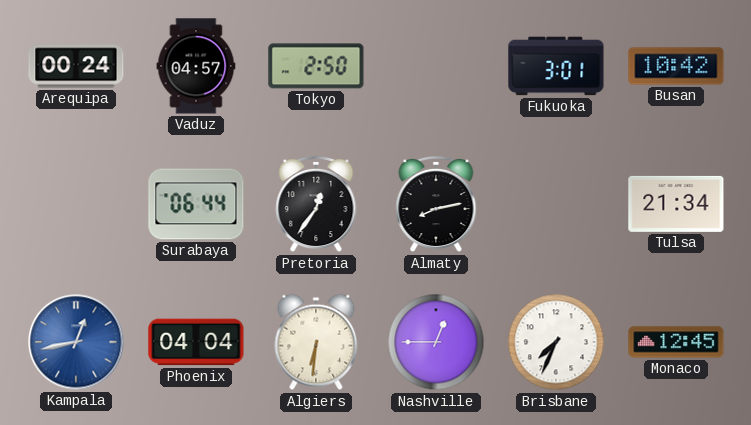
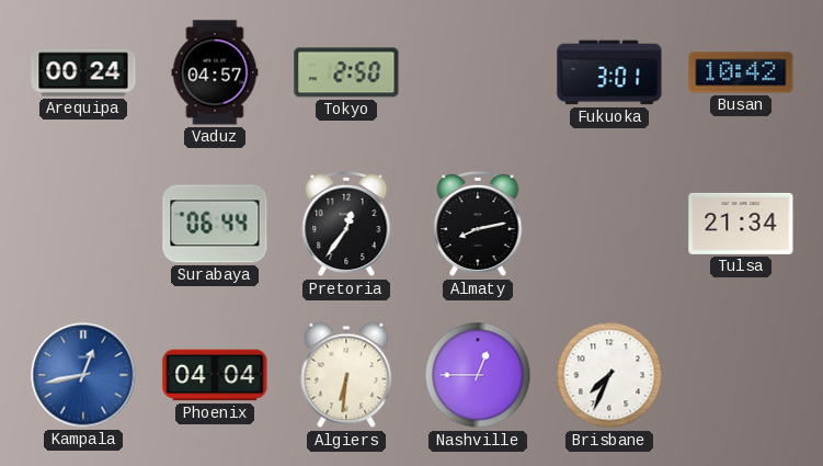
Monaco: 12:45 -> none
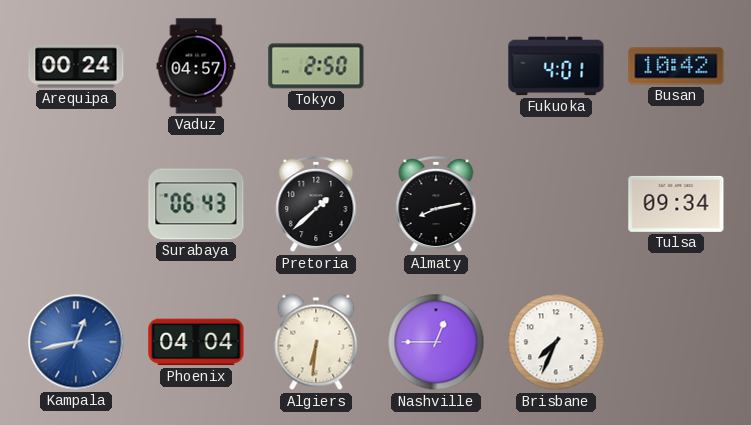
Fukuoka: 3:01 -> 4:01
Surabaya: 06:44 -> 06:43
Pretoria: 12:36 -> 1:38
Tulsa: 21:34 -> 09:34
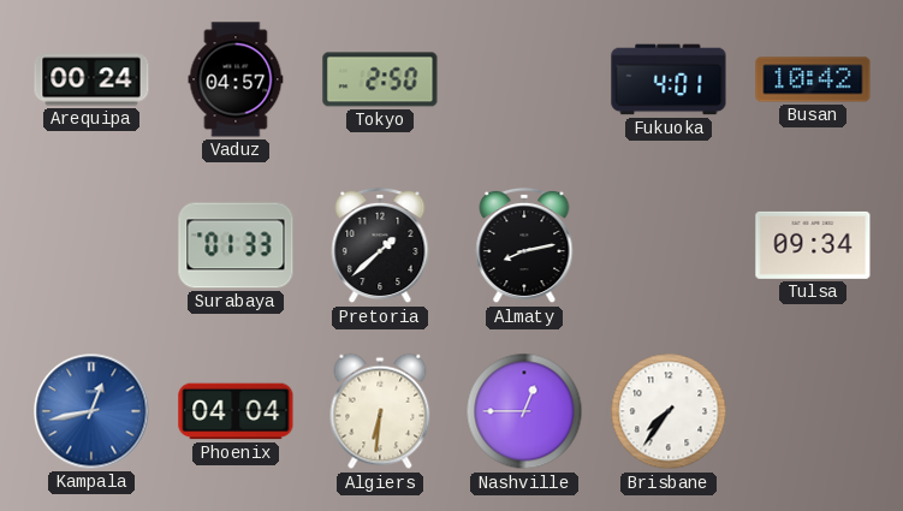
Surabaya: 06:43 -> 01:33
Brisbane: 7:34 -> 7:36
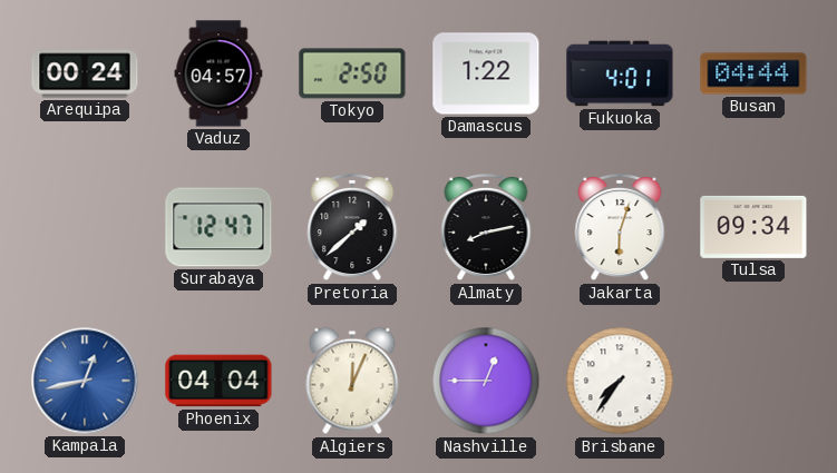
Damascus: none -> 1:22
Busan: 10:42 -> 04:44
Surabaya: 01:33 -> 12:47
Jakarta: none -> 6:03
Algiers: 6:31 -> 12:04
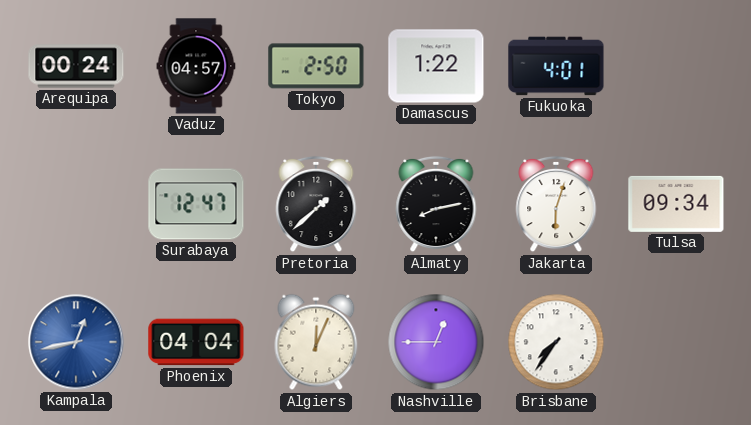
Busan: 04:44 -> none
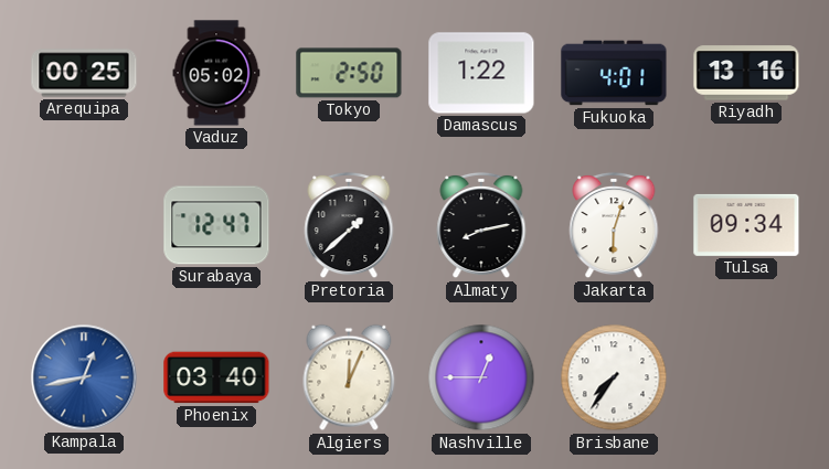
Arequipa: 00:24 -> 00:25
Vaduz: 04:57 -> 05:02
Riyadh: none -> 13:16
Phoenix: 04:04 -> 03:40
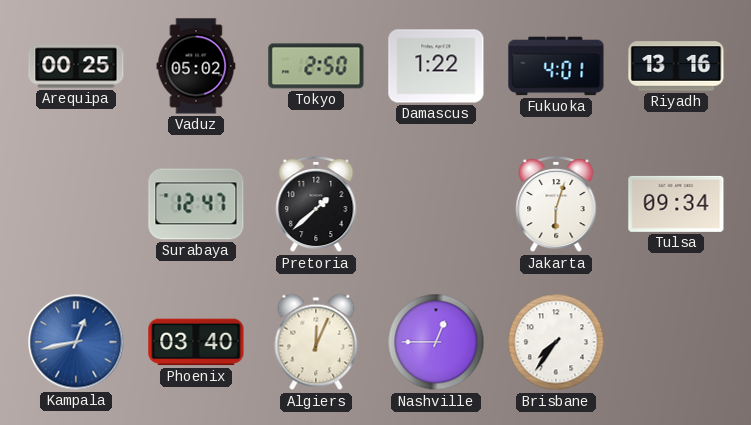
Almaty: 8:13 -> none
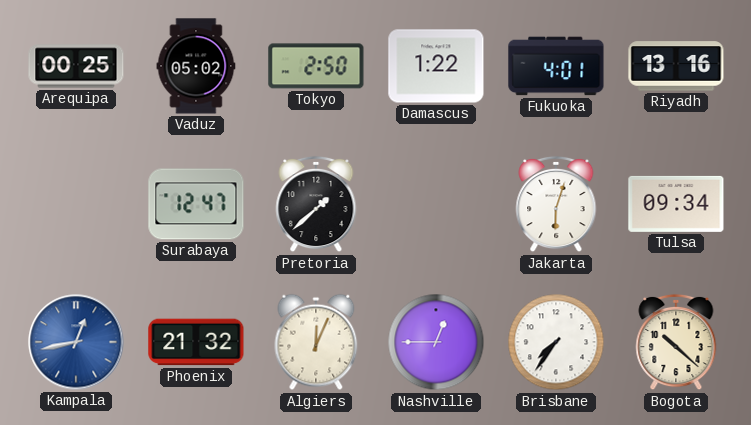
Phoenix: 03:40 -> 21:32
Bogota: none -> 10:22
